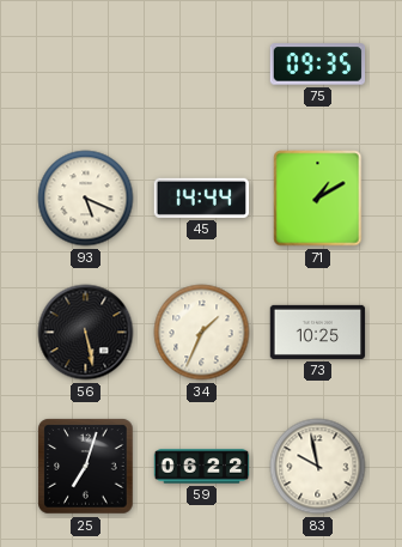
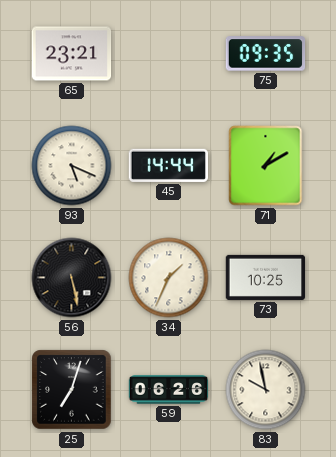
65: none -> 23:21
59: 06:22 -> 06:26
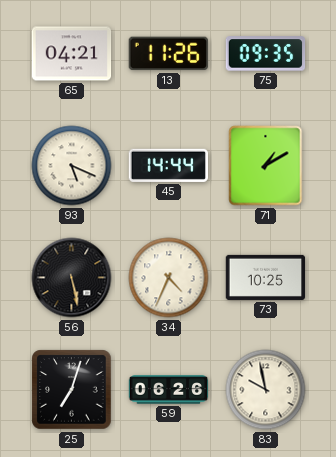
65: 23:21 -> 04:21
13: none -> 11:26
34: 1:34 -> 4:34
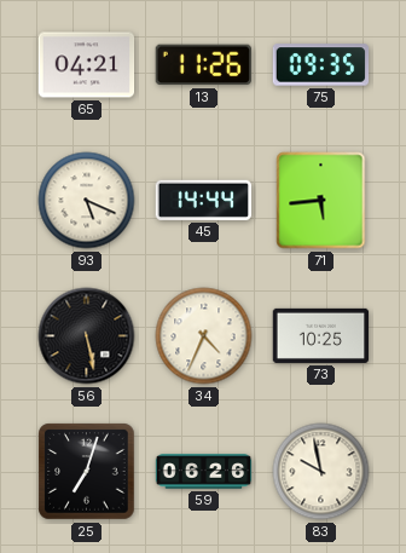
71: 1:10 -> 5:44
